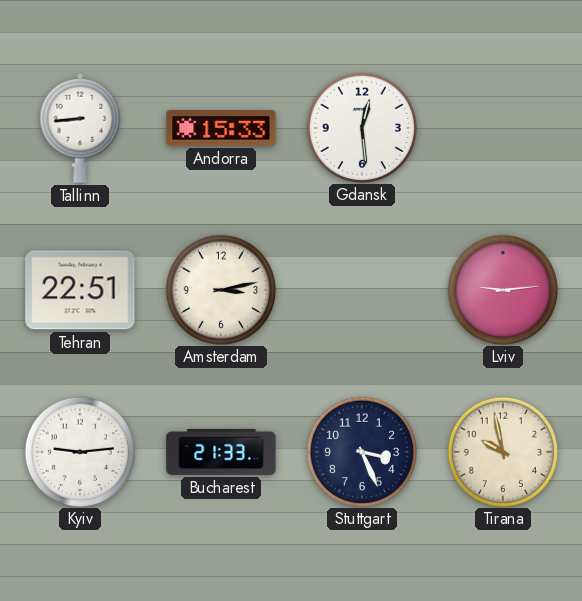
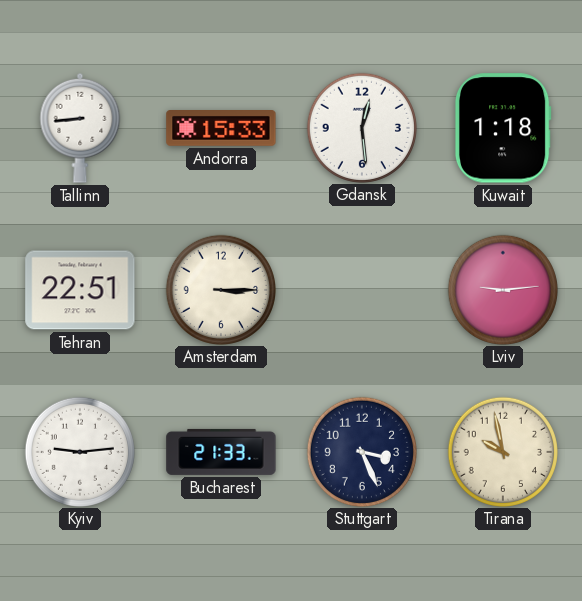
Kuwait: none -> 1:18
Amsterdam: 3:13 -> 3:15
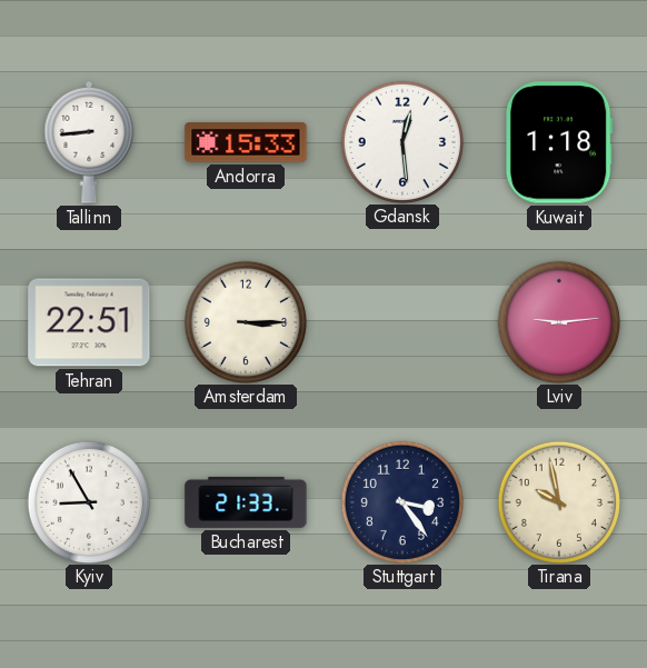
Kyiv: 9:14 -> 8:55
Stuttgart: 3:26 -> 3:24
